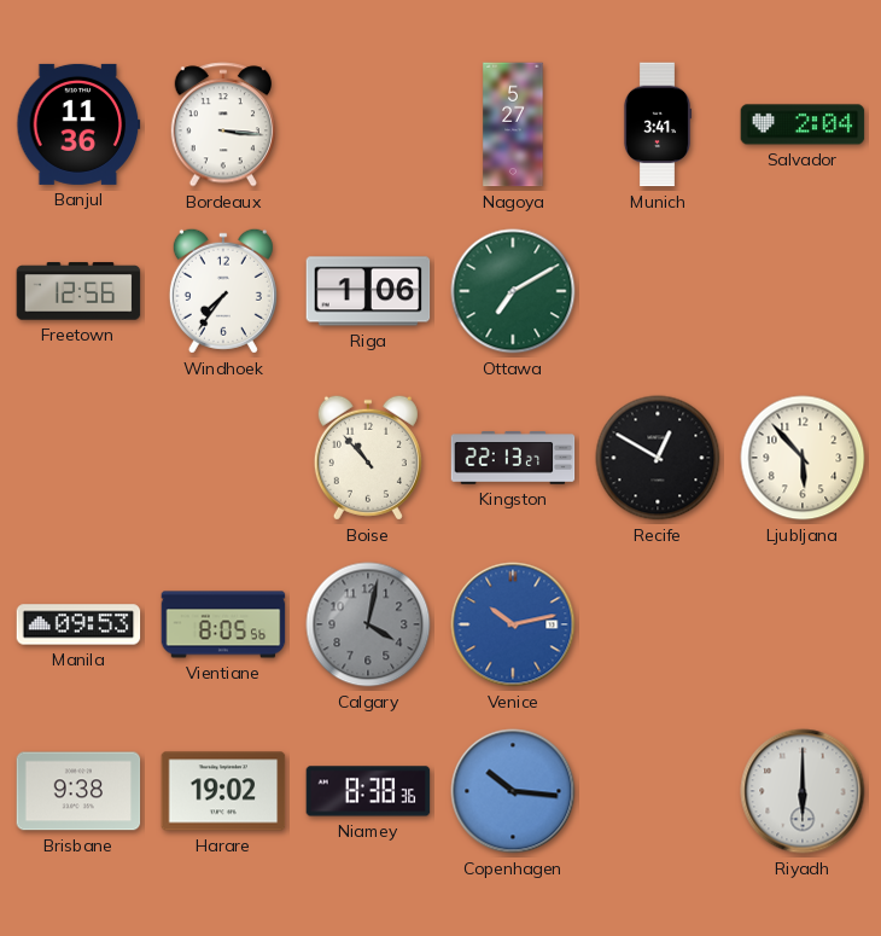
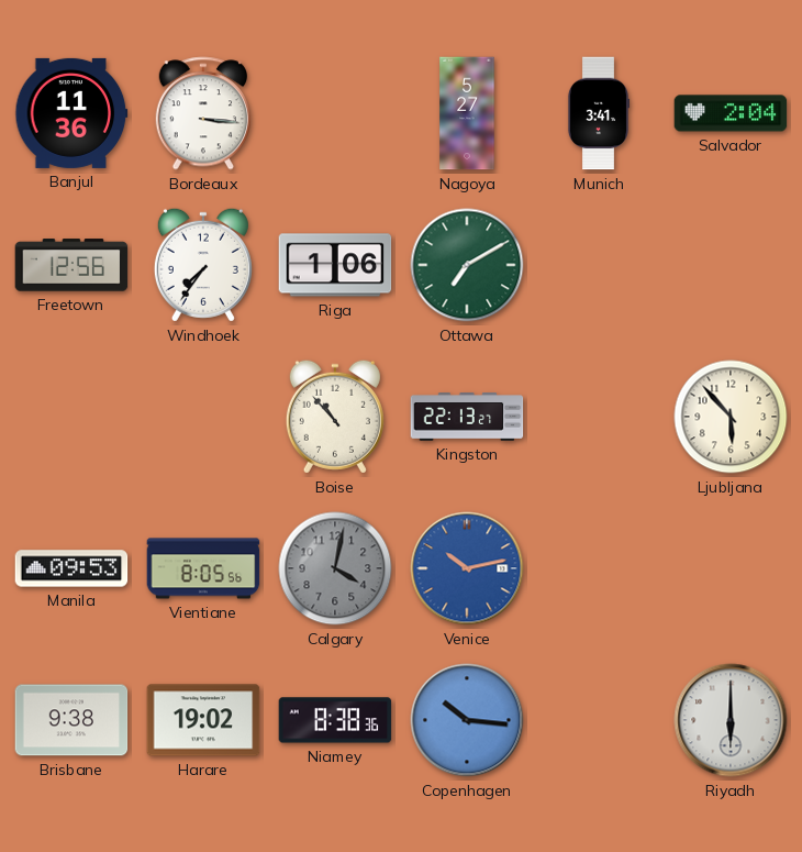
Recife: 12:50 -> none
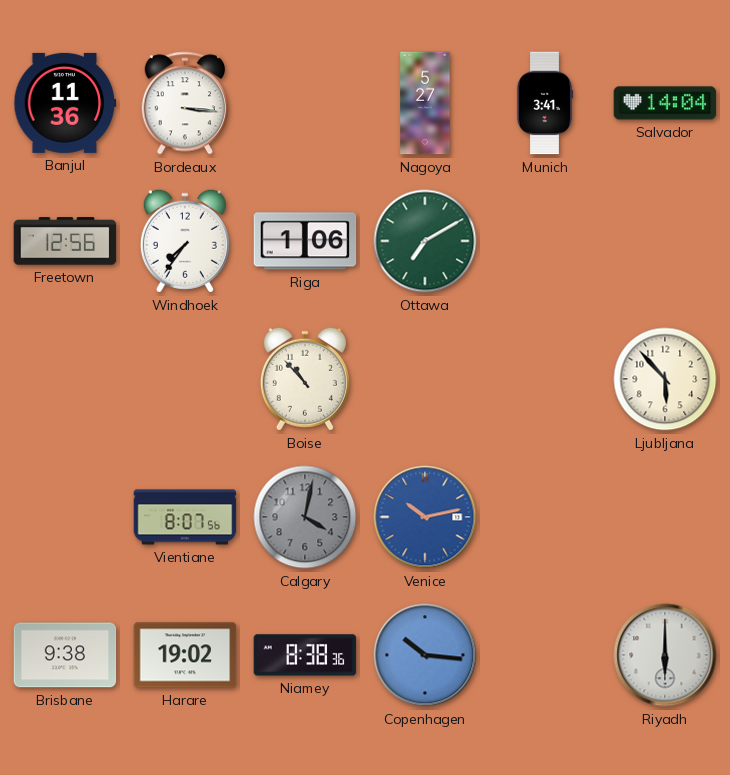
Salvador: 2:04 -> 14:04
Kingston: 22:13 -> none
Manila: 09:53 -> none
Vientiane: 8:05 -> 8:07
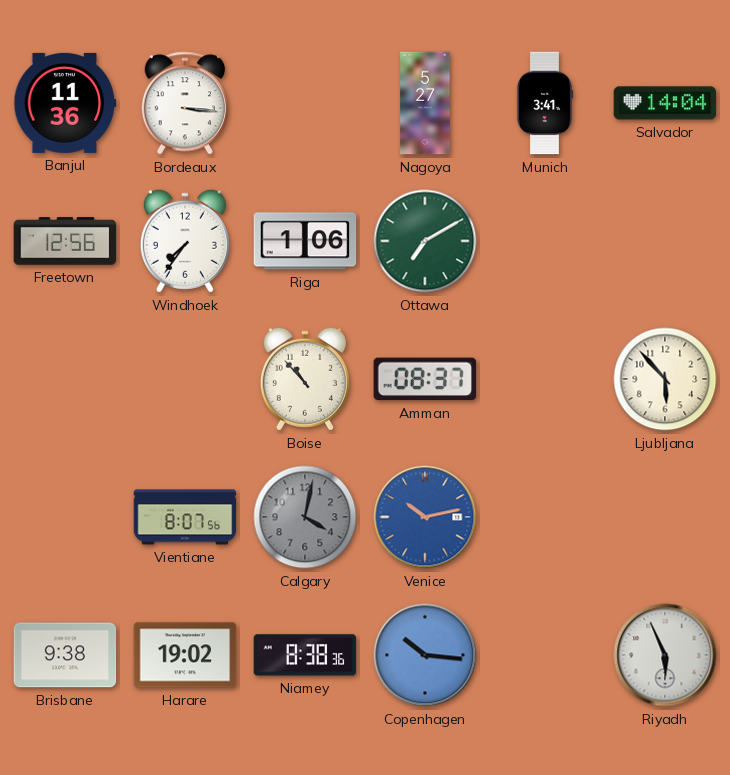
Amman: none -> 08:37
Riyadh: 6:00 -> 5:56
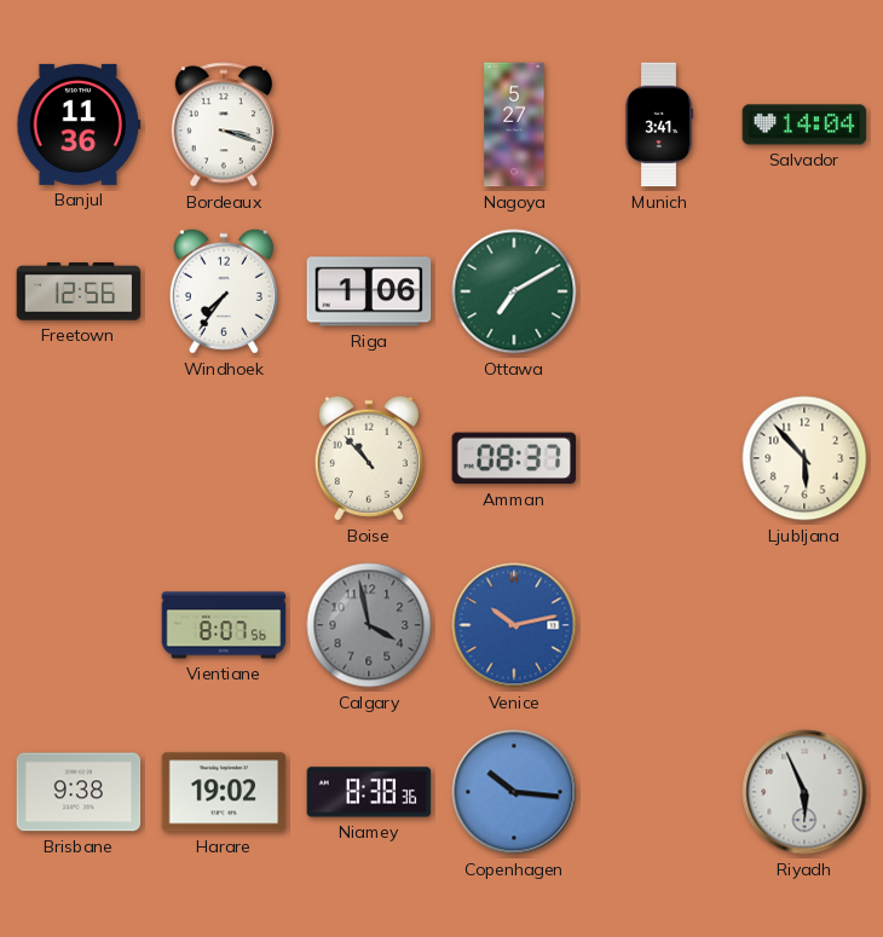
Bordeaux: 3:16 -> 3:18
Calgary: 4:02 -> 3:58
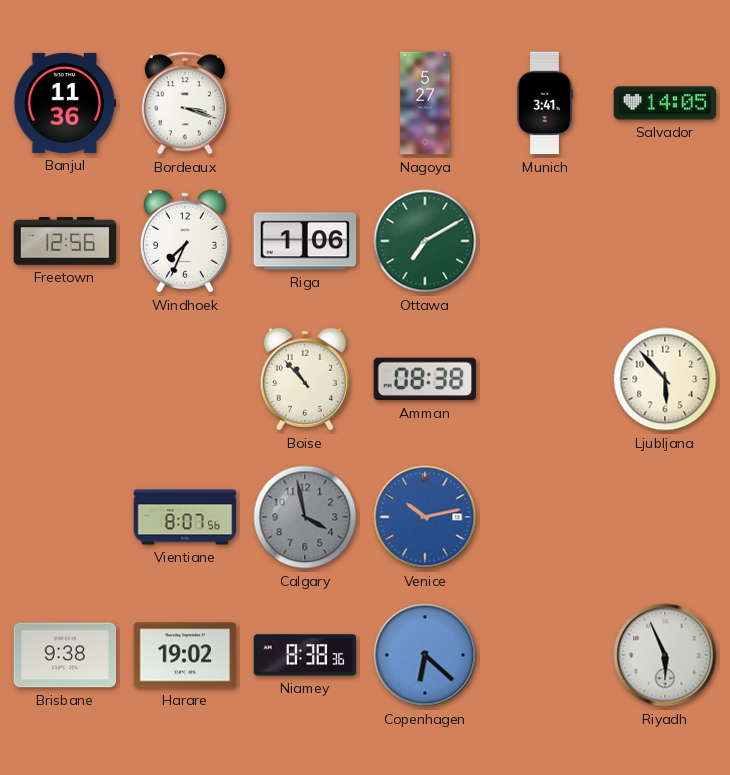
Salvador: 14:04 -> 14:05
Windhoek: 7:36 -> 7:34
Amman: 08:37 -> 08:38
Copenhagen: 10:16 -> 6:22
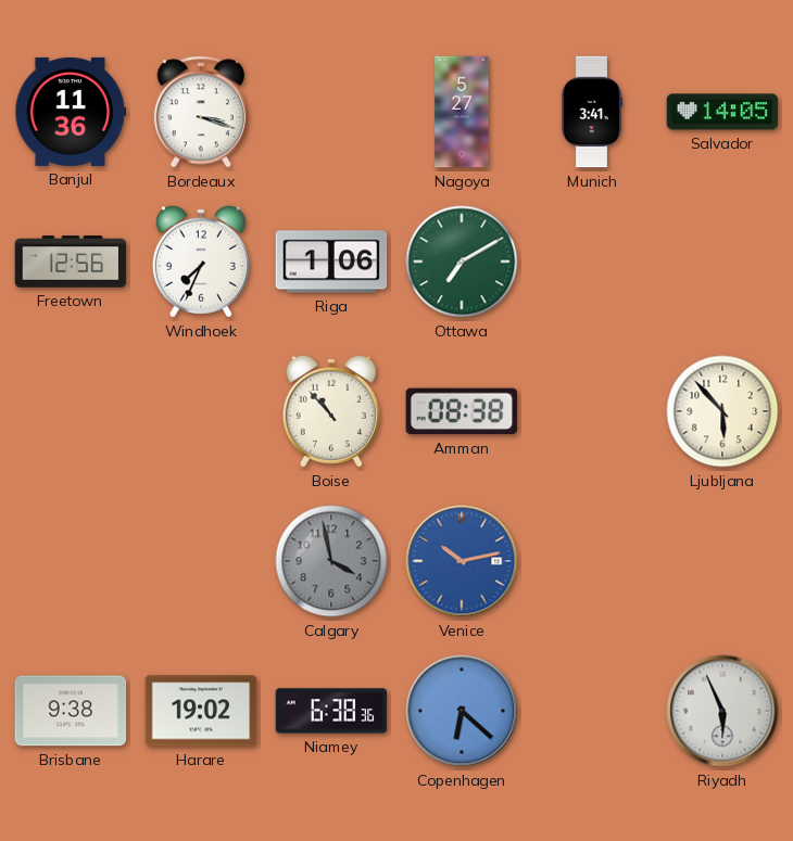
Vientiane: 8:07 -> none
Niamey: 8:38 -> 6:38
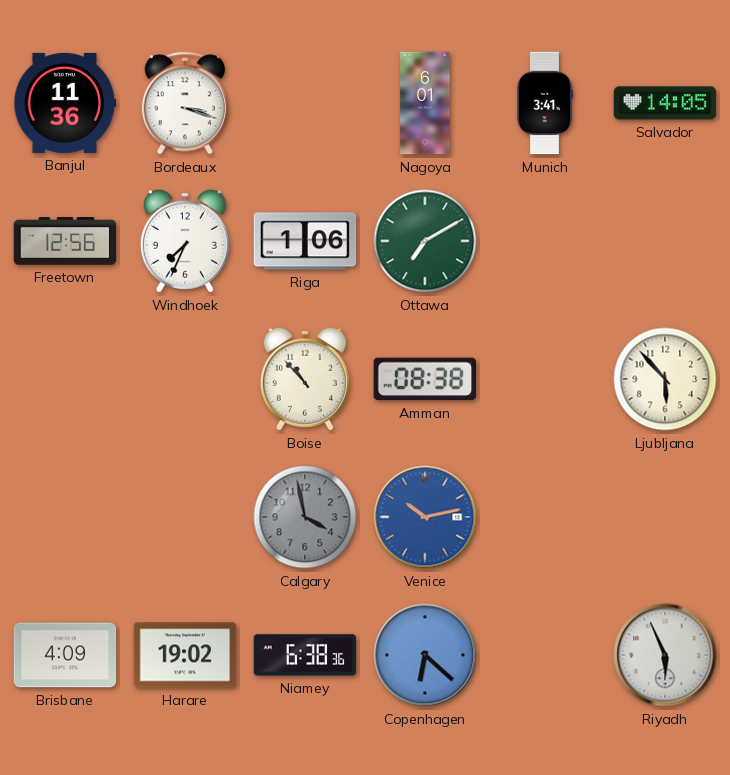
Nagoya: 5:27 -> 6:01
Brisbane: 9:38 -> 4:09
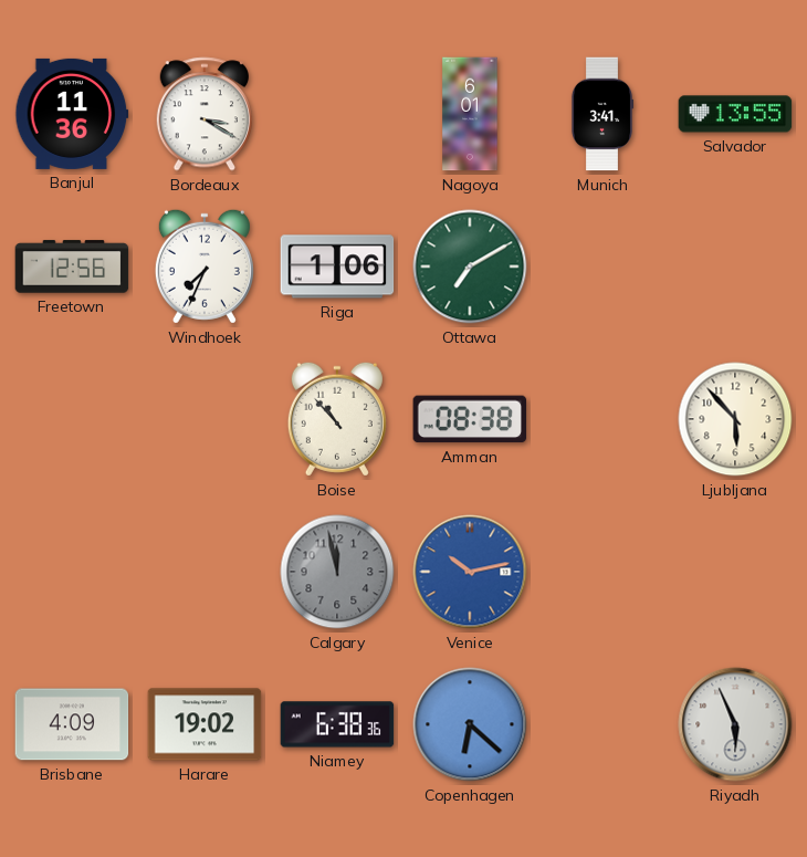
Bordeaux: 3:18 -> 3:20
Salvador: 14:05 -> 13:55
Calgary: 3:58 -> 11:58
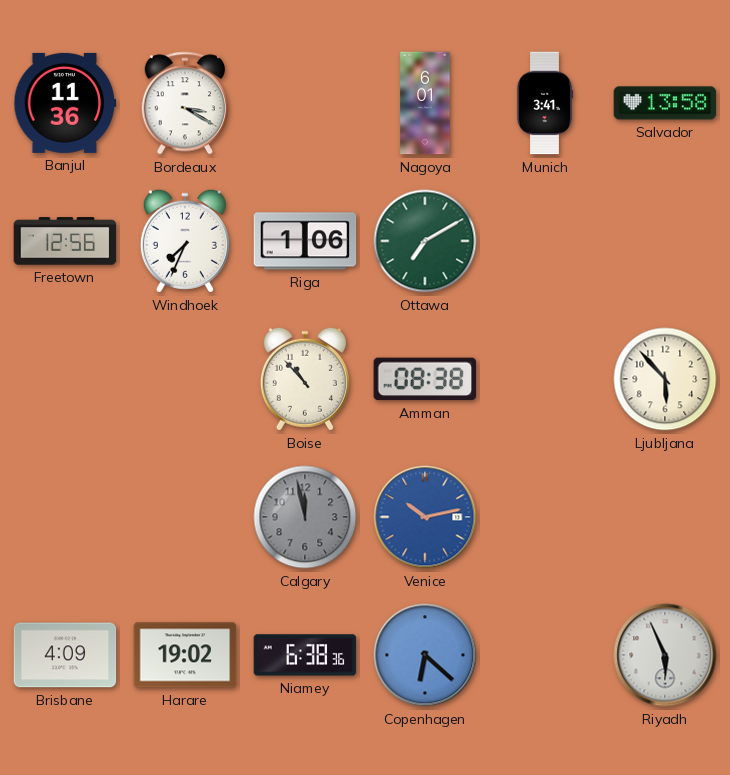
Salvador: 13:55 -> 13:58
